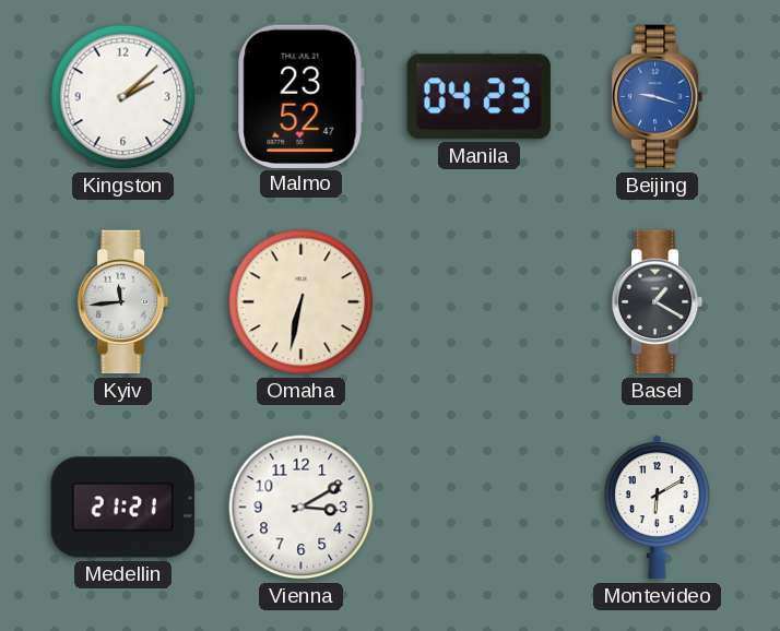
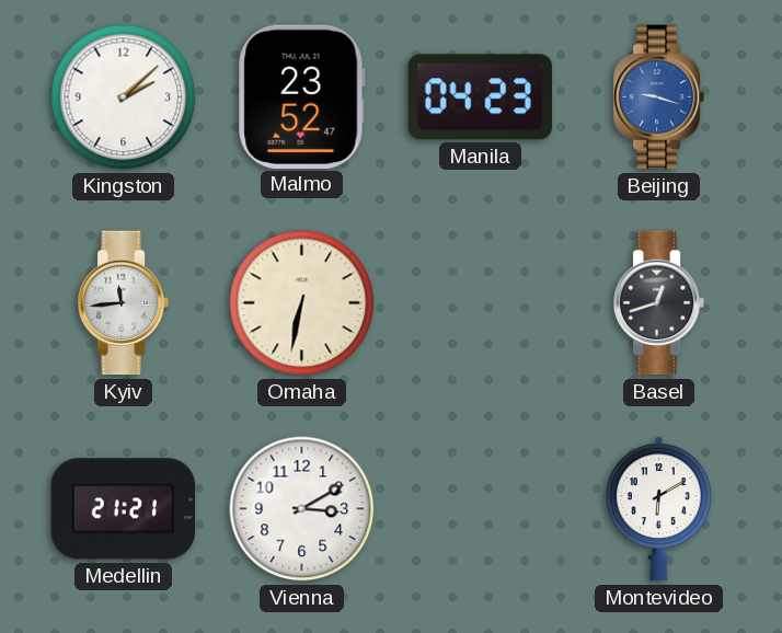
Basel: 1:20 -> 12:42
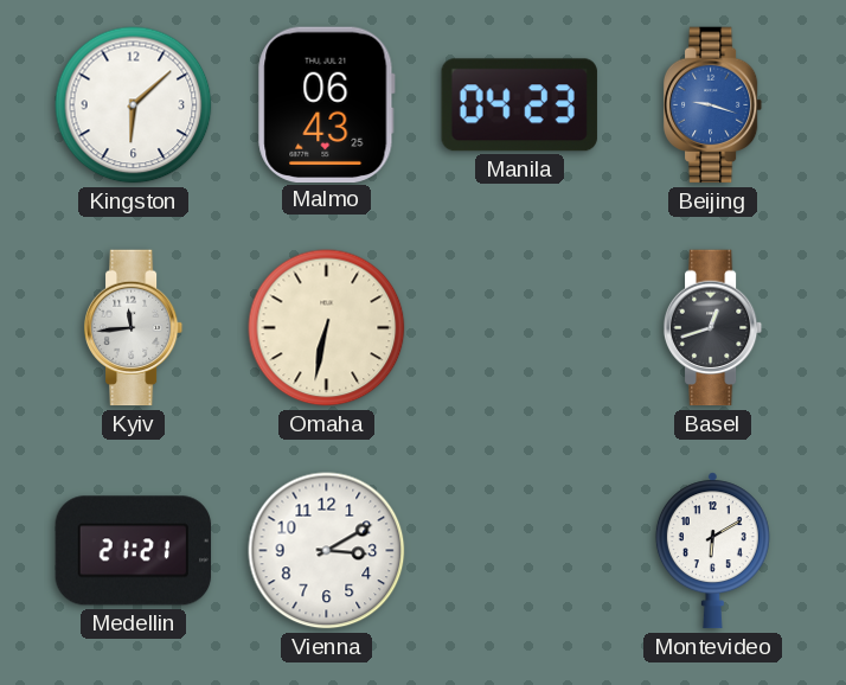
Kingston: 2:08 -> 6:08
Malmo: 23:52 -> 06:43
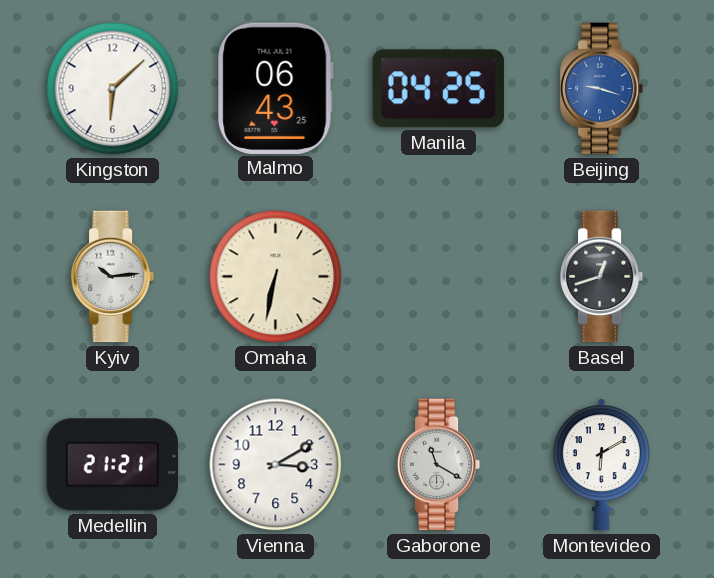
Manila: 04:23 -> 04:25
Kyiv: 11:44 -> 10:14
Gaborone: none -> 11:20
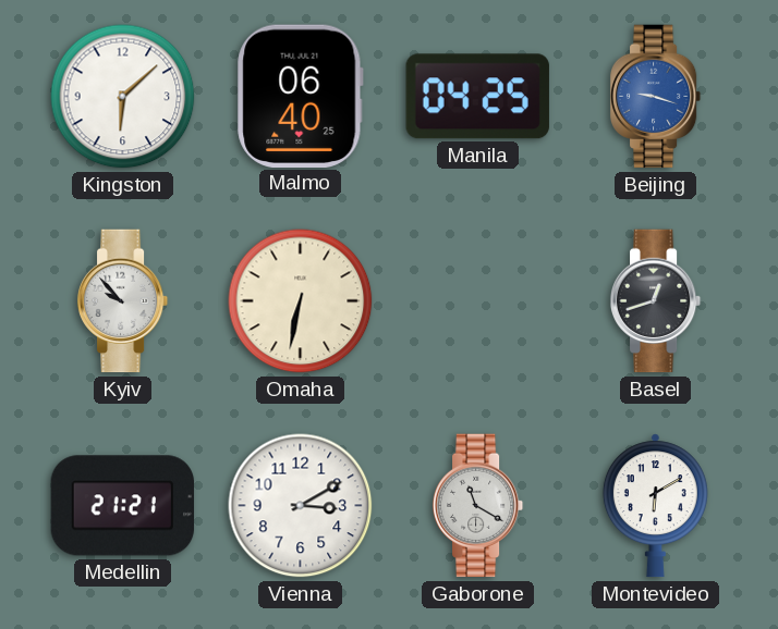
Malmo: 06:43 -> 06:40
Kyiv: 10:14 -> 9:53
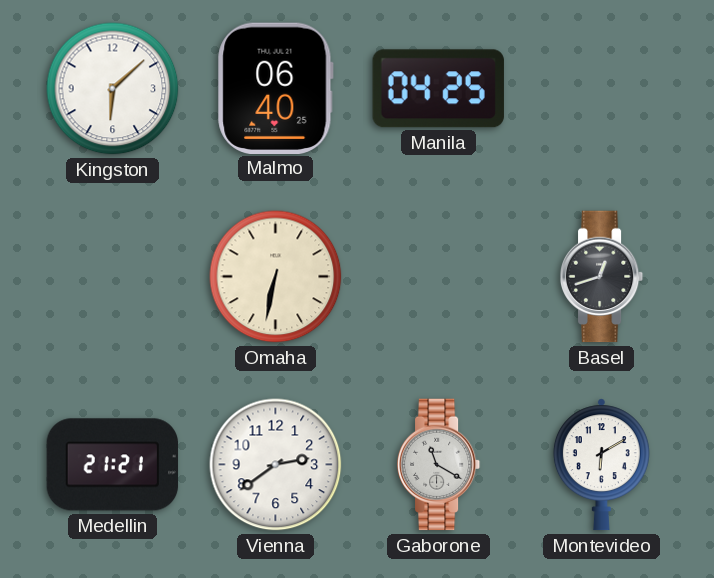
Beijing: 9:18 -> none
Kyiv: 9:53 -> none
Vienna: 3:10 -> 2:39
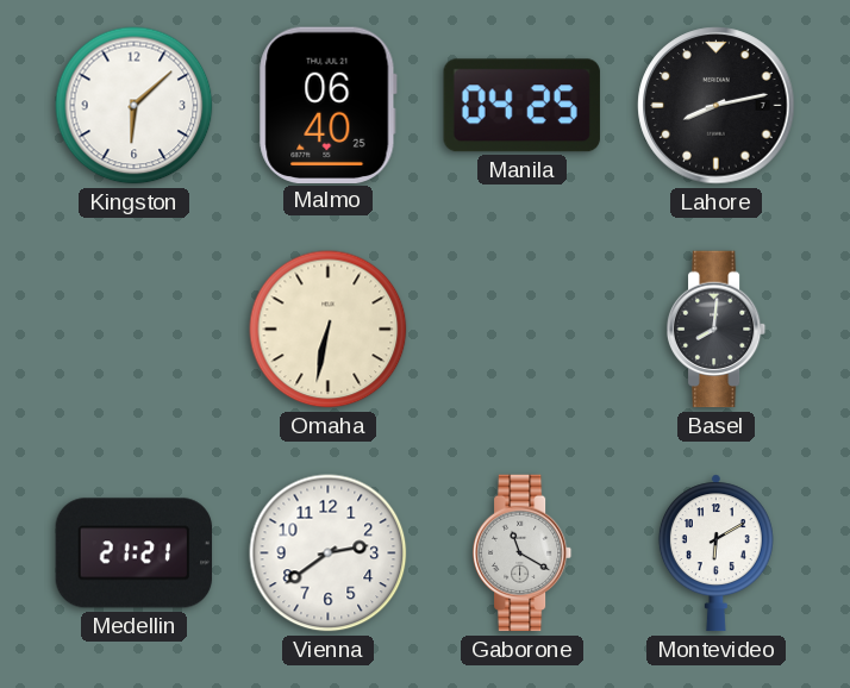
Lahore: none -> 8:13
Basel: 12:42 -> 8:01
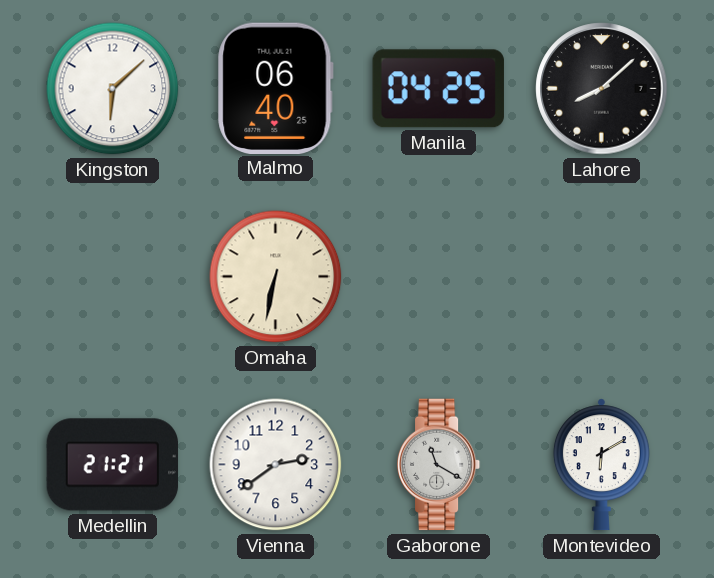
Lahore: 8:13 -> 8:08
Basel: 8:01 -> none
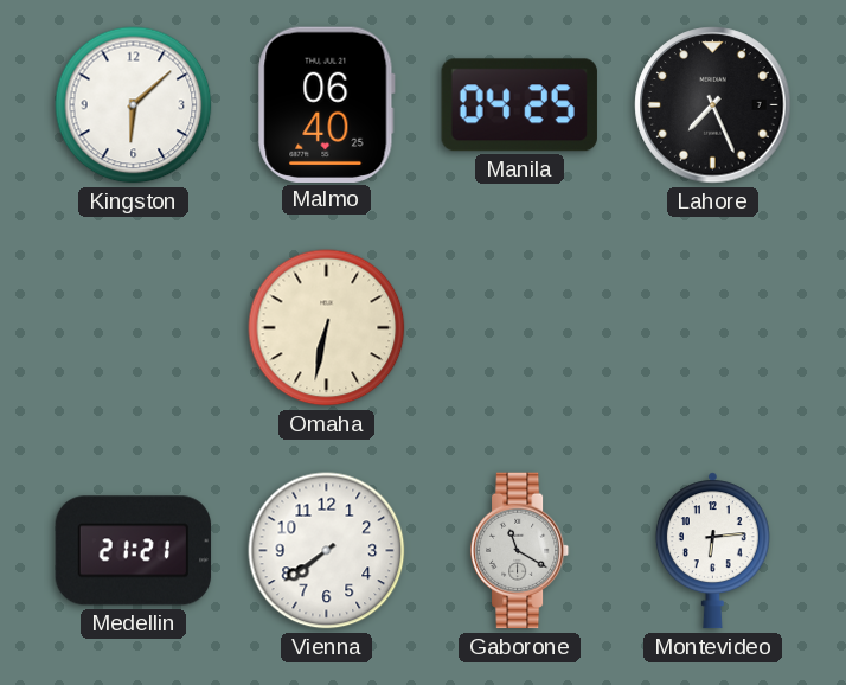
Lahore: 8:08 -> 7:26
Vienna: 2:39 -> 7:39
Montevideo: 6:10 -> 6:14
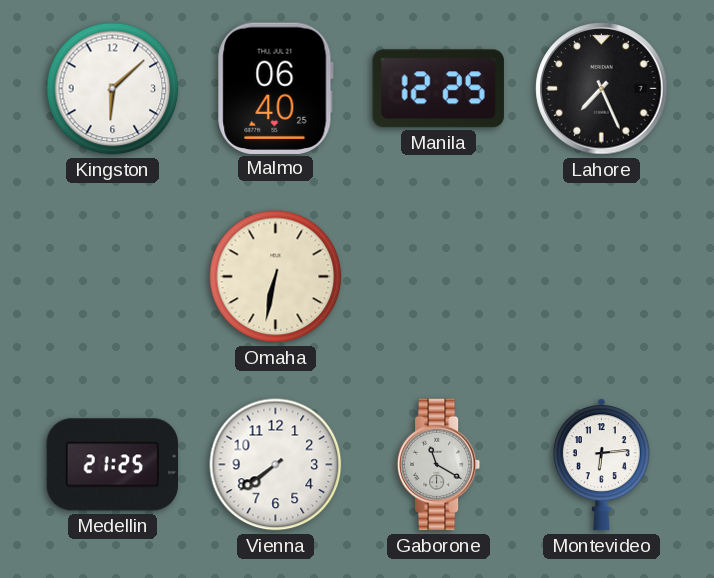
Manila: 04:25 -> 12:25
Medellin: 21:21 -> 21:25
